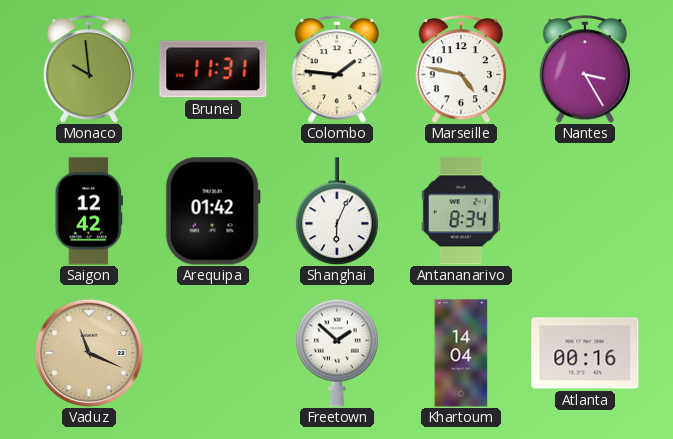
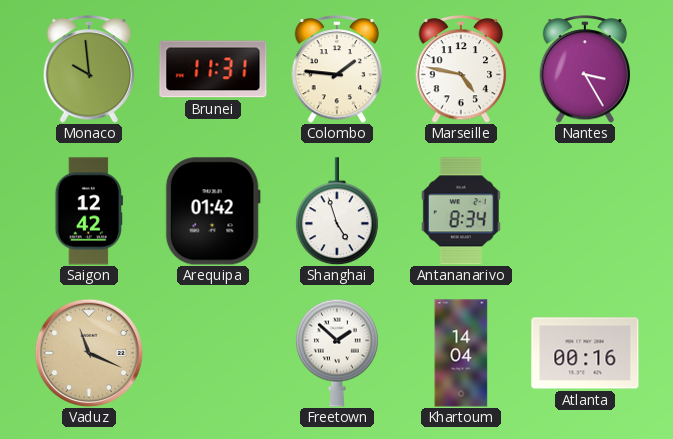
Shanghai: 6:04 -> 4:57
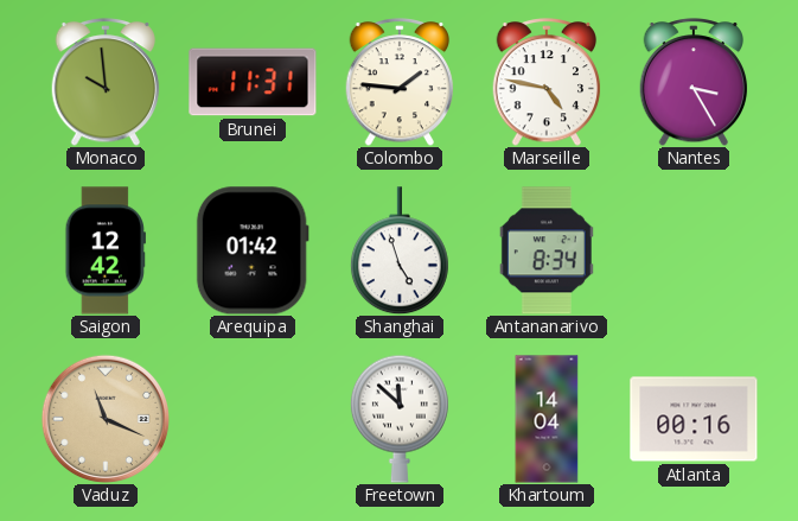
Freetown: 1:52 -> 11:52
